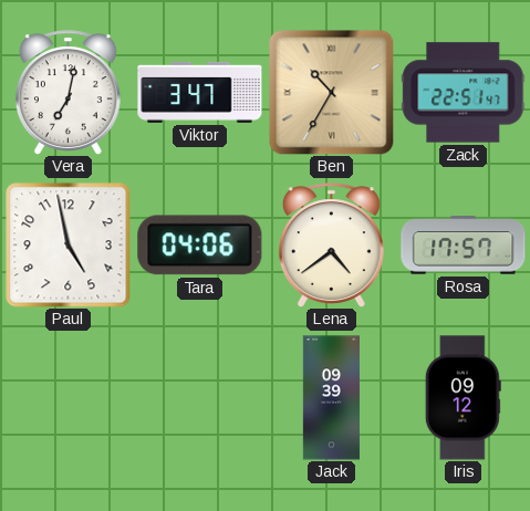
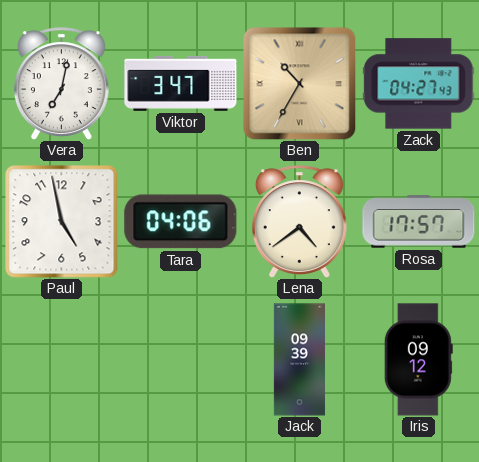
Zack: 22:51 -> 04:27
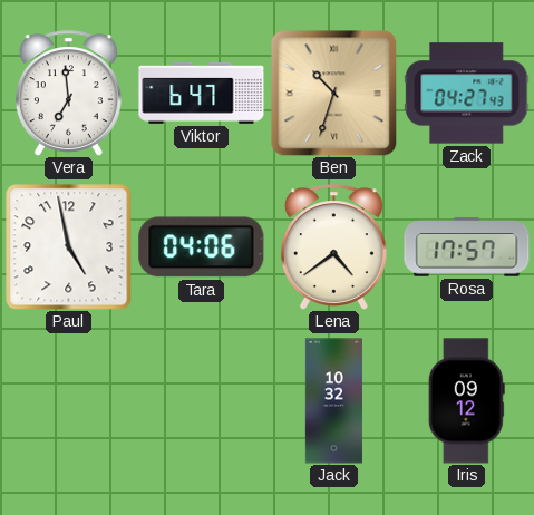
Vera: 7:02 -> 6:59
Viktor: 3:47 -> 6:47
Ben: 10:35 -> 10:33
Jack: 09:39 -> 10:32
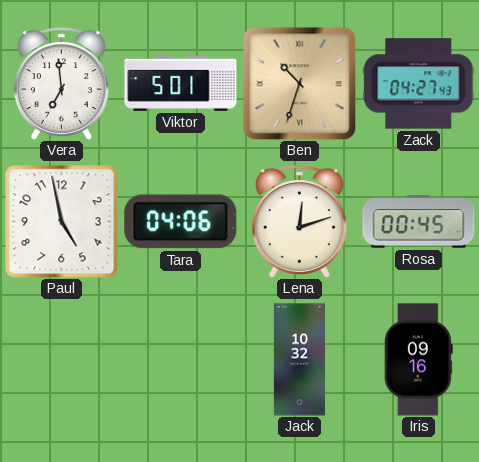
Viktor: 6:47 -> 5:01
Lena: 4:39 -> 12:12
Rosa: 17:57 -> 00:45
Iris: 09:12 -> 09:16
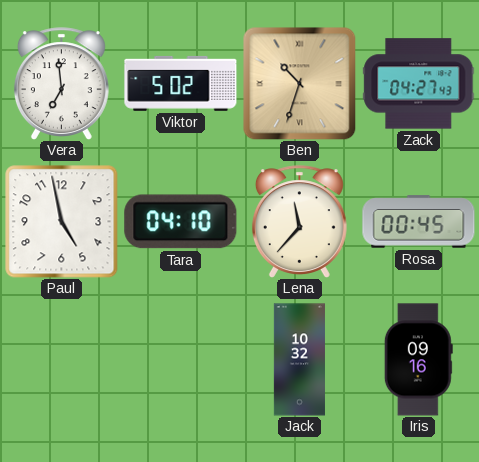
Viktor: 5:01 -> 5:02
Tara: 04:06 -> 04:10
Lena: 12:12 -> 11:37
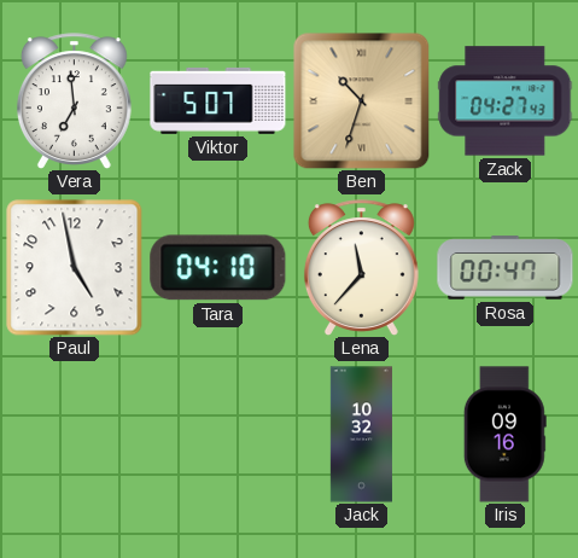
Viktor: 5:02 -> 5:07
Rosa: 00:45 -> 00:47
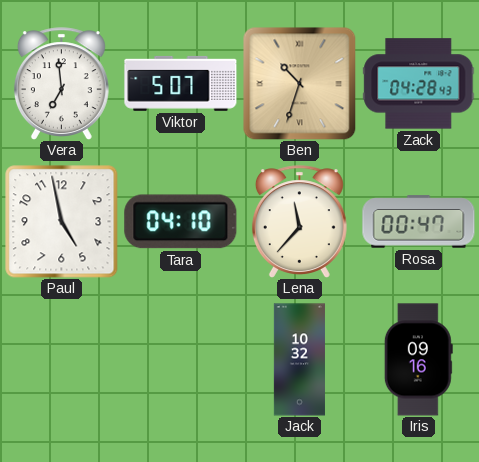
Zack: 04:27 -> 04:28
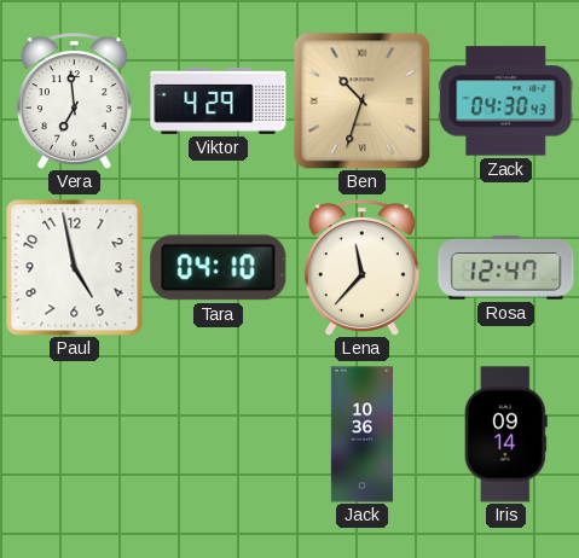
Viktor: 5:07 -> 4:29
Zack: 04:28 -> 04:30
Rosa: 00:47 -> 12:47
Jack: 10:32 -> 10:36
Iris: 09:16 -> 09:14
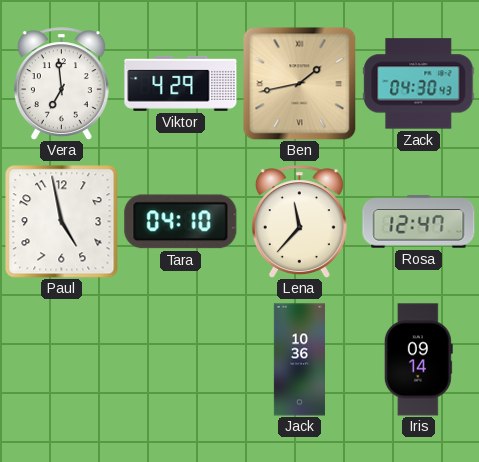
Ben: 10:33 -> 1:43
